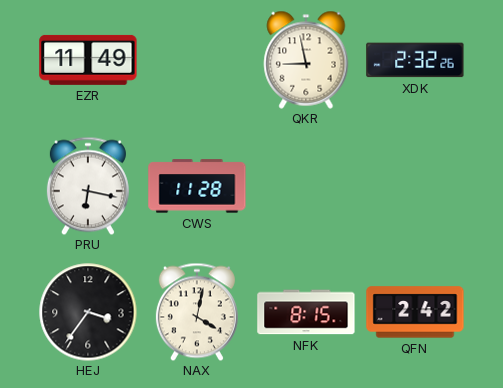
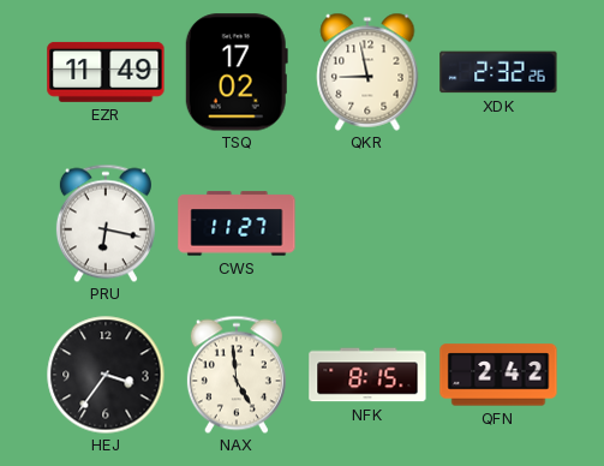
TSQ: none -> 17:02
CWS: 11:28 -> 11:27
NAX: 4:02 -> 4:59
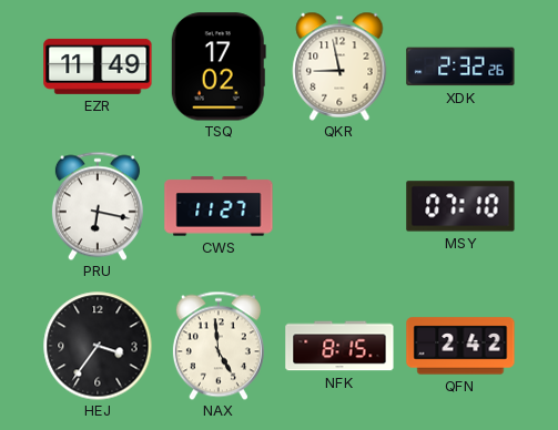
MSY: none -> 07:10
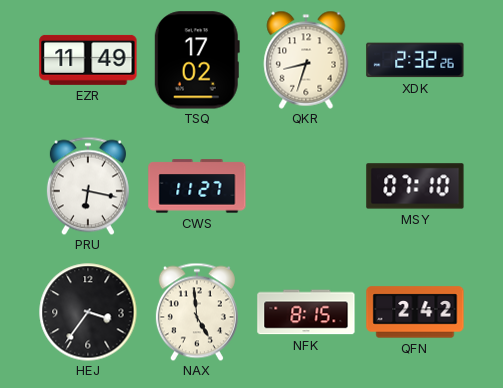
QKR: 8:58 -> 8:33
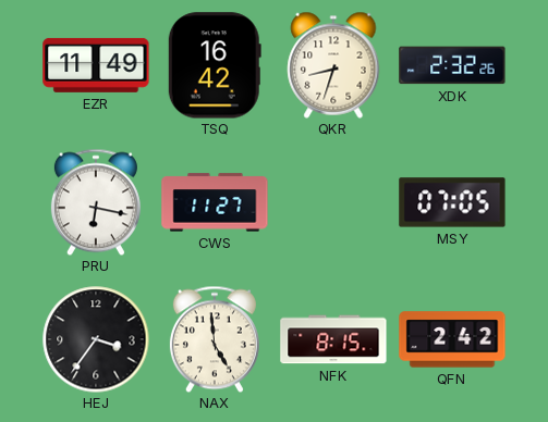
TSQ: 17:02 -> 16:42
MSY: 07:10 -> 07:05
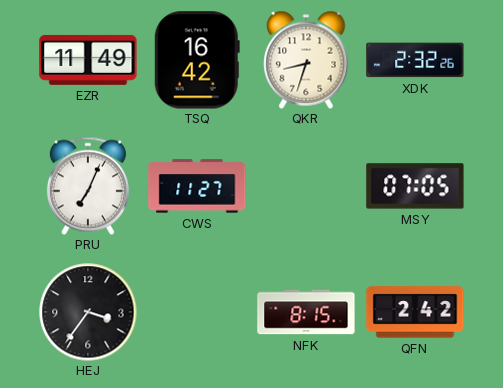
PRU: 6:17 -> 7:04
NAX: 4:59 -> none
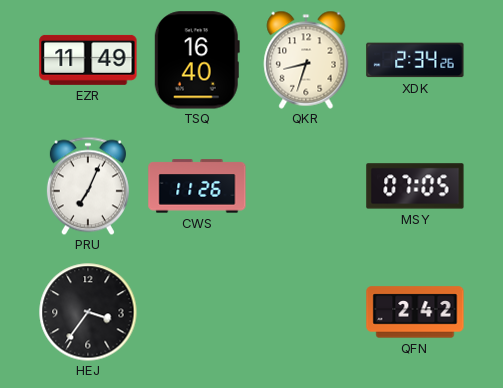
TSQ: 16:42 -> 16:40
XDK: 2:32 -> 2:34
CWS: 11:27 -> 11:26
NFK: 8:15 -> none
